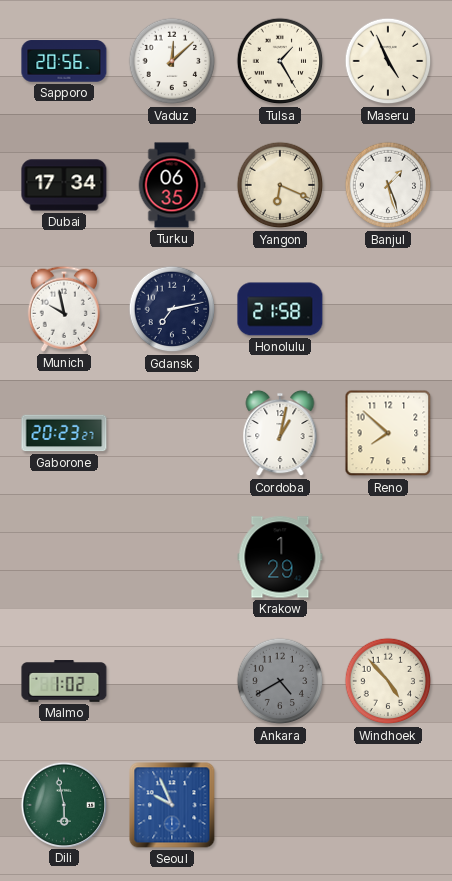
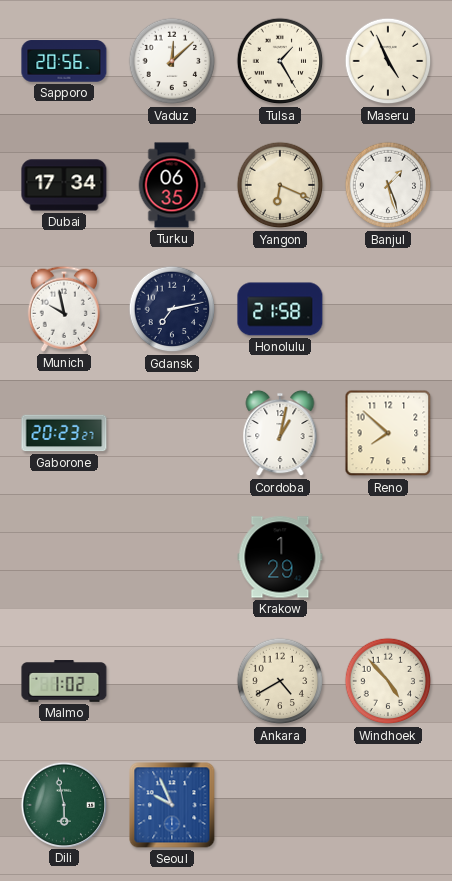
Ankara dial: grey -> cream
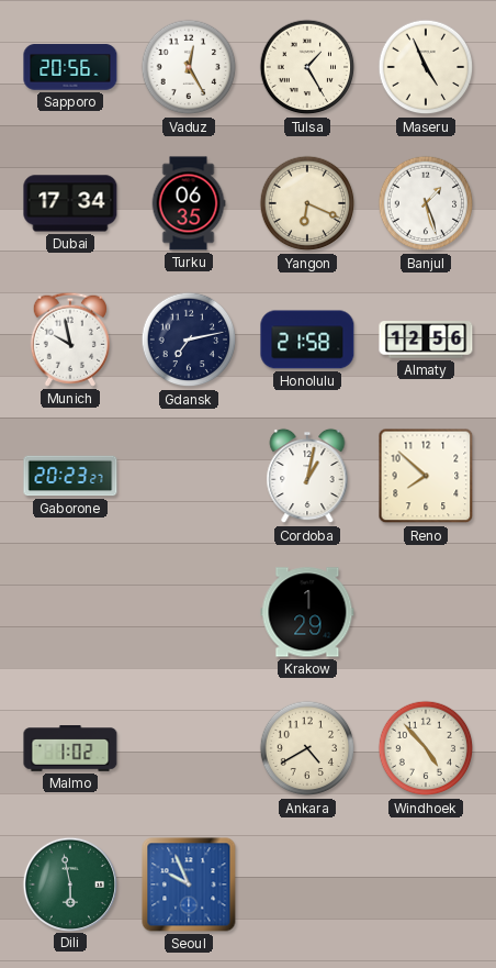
Vaduz: 12:08 -> 12:25
Almaty: none -> 12:56
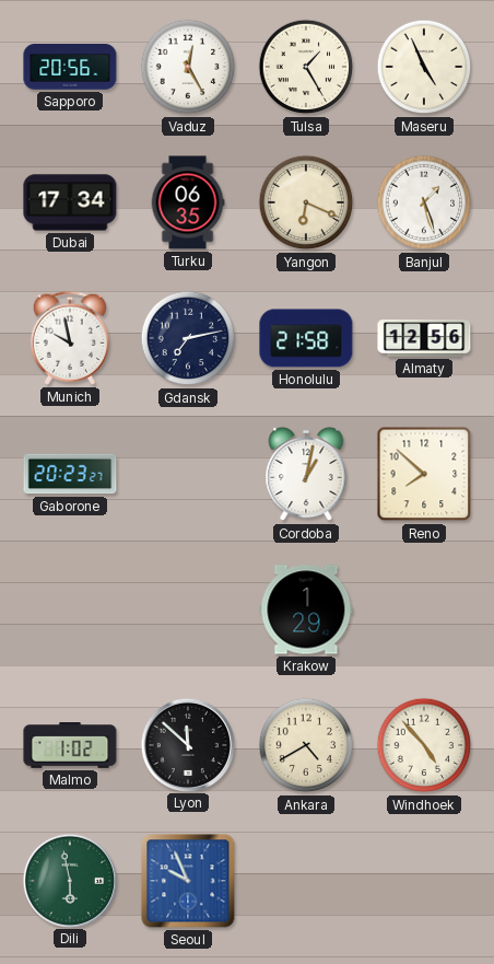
Lyon: none -> 11:52
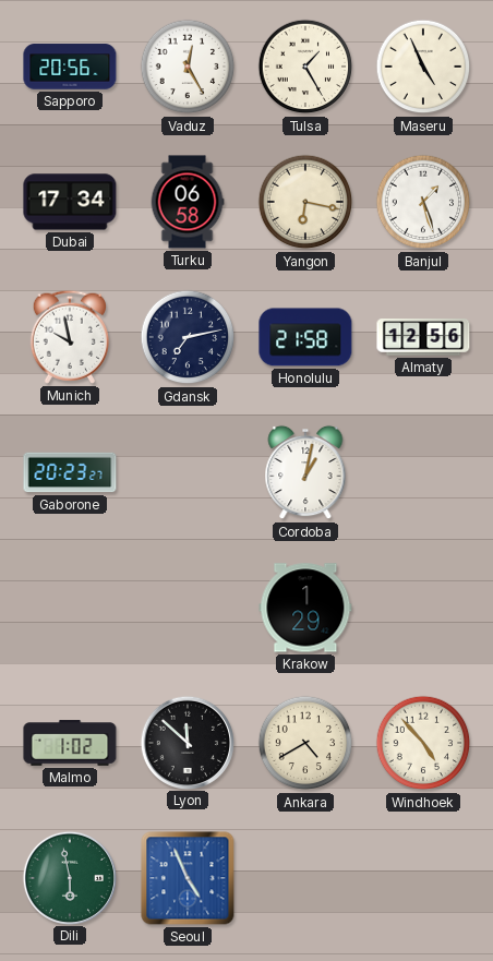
Turku: 06:35 -> 06:58
Yangon: 6:19 -> 6:17
Reno: 7:52 -> none
Seoul: 9:56 -> 4:56
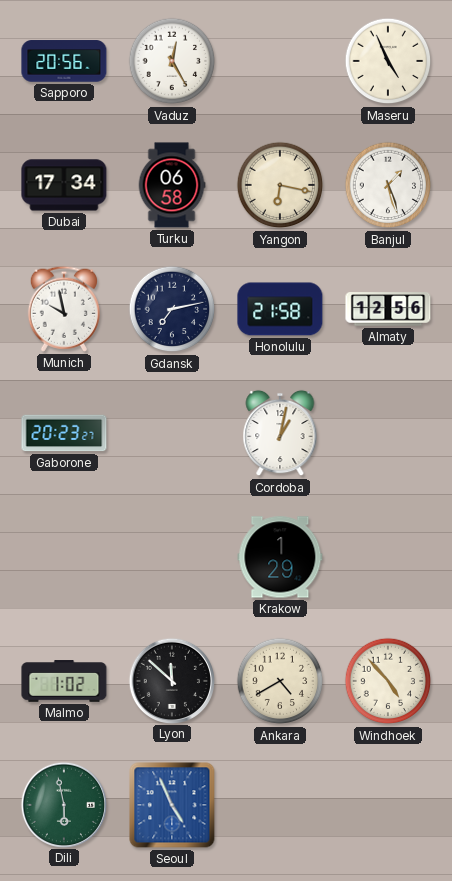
Tulsa: 1:25 -> none
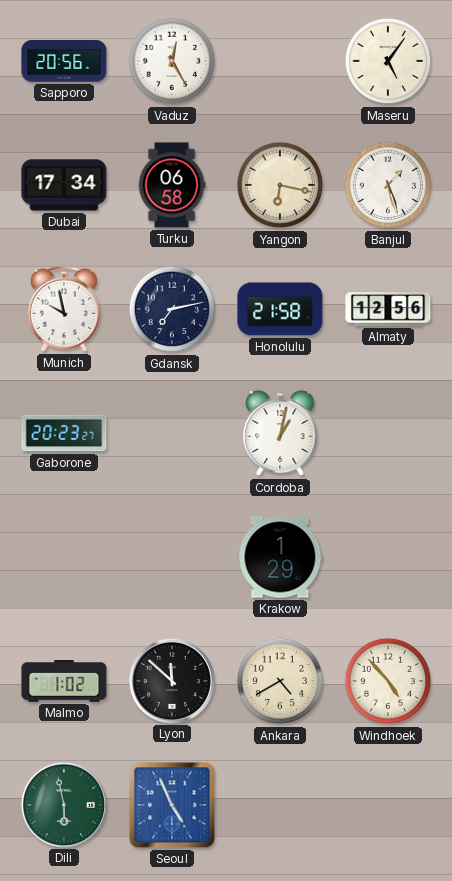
Maseru: 4:56 -> 5:06
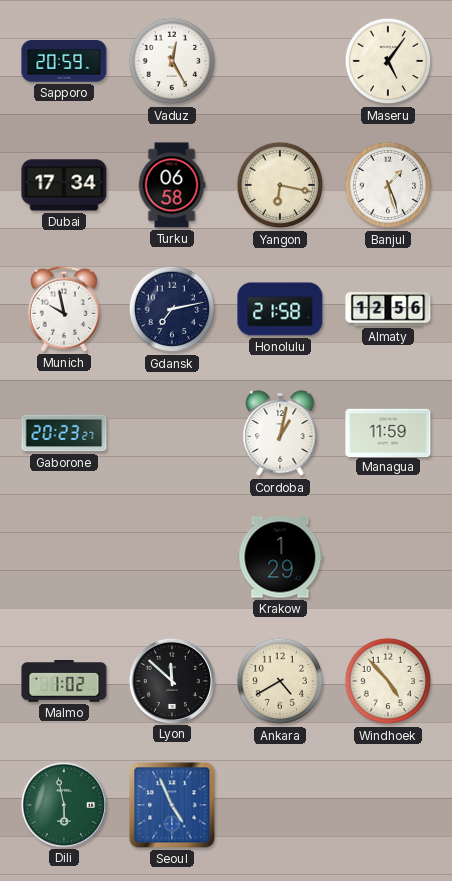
Sapporo: 20:56 -> 20:59
Managua: none -> 11:59
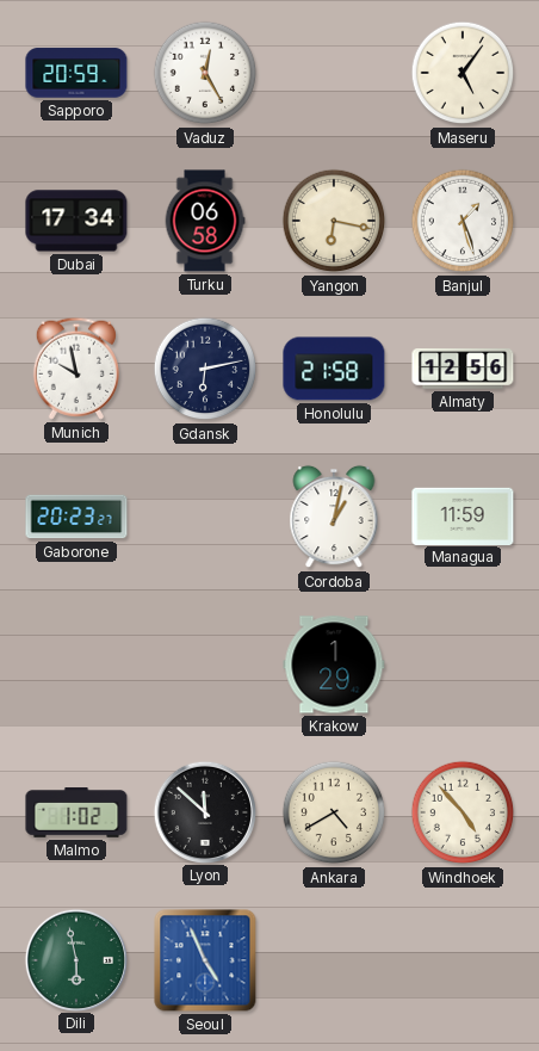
Gdansk: 7:13 -> 6:13
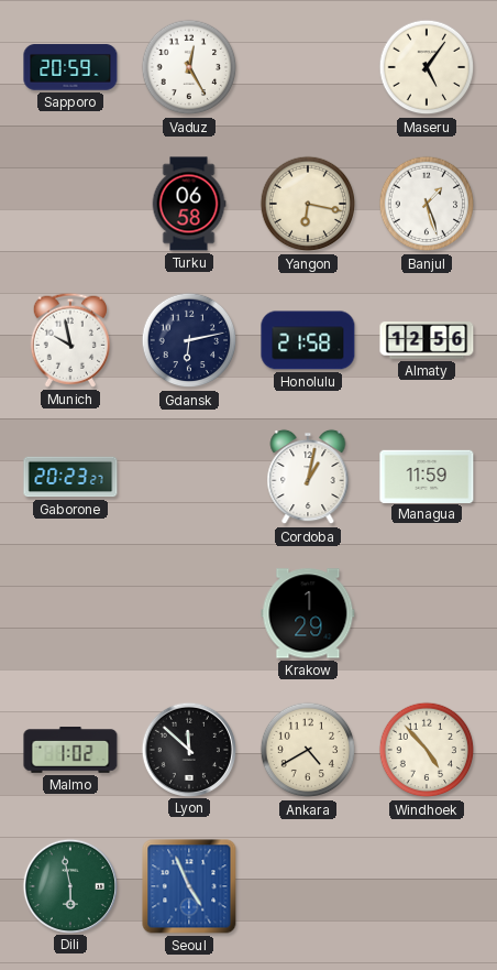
Dubai: 17:34 -> none
